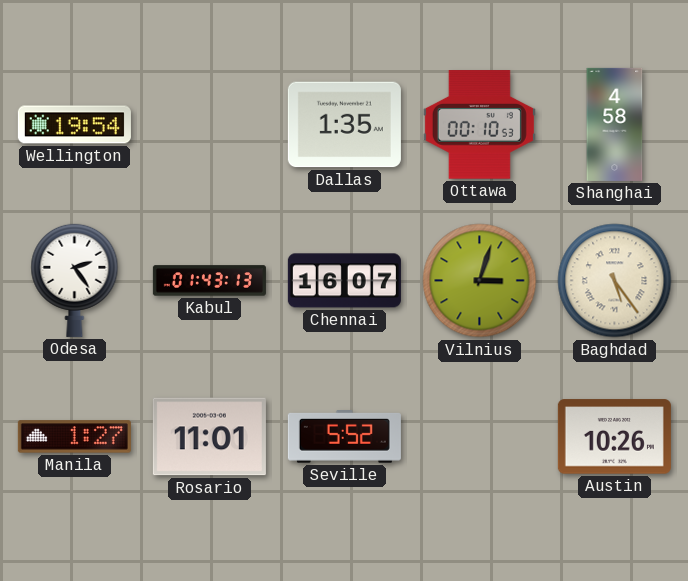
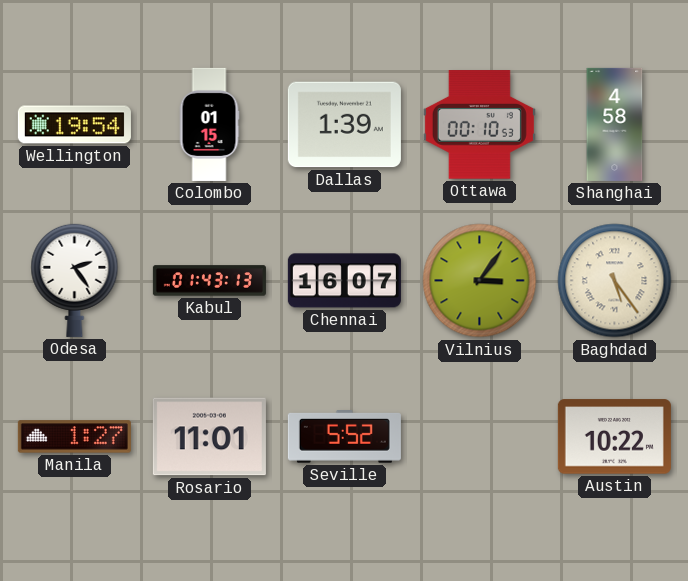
Colombo: none -> 01:15
Dallas: 1:35 -> 1:39
Vilnius: 3:03 -> 3:06
Austin: 10:26 -> 10:22
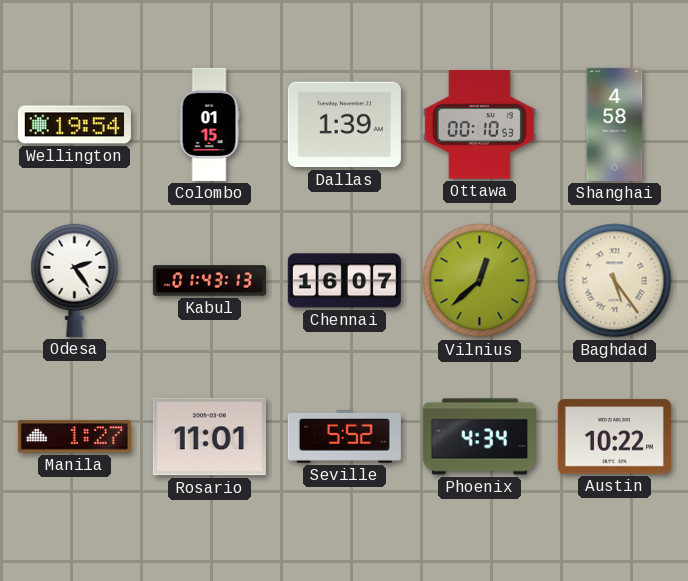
Vilnius: 3:06 -> 12:38
Phoenix: none -> 4:34
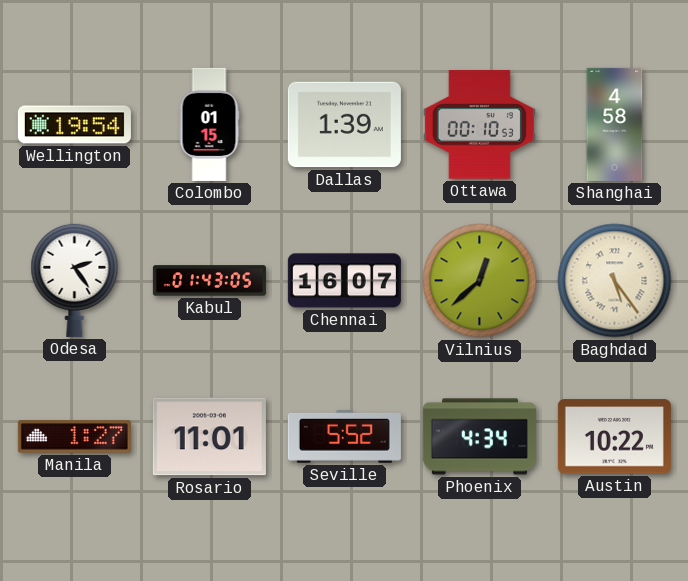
Kabul: 01:43:13 -> 01:43:05
